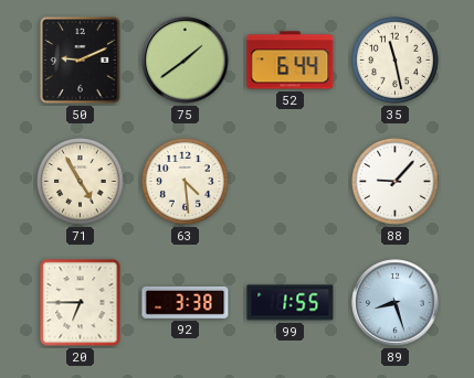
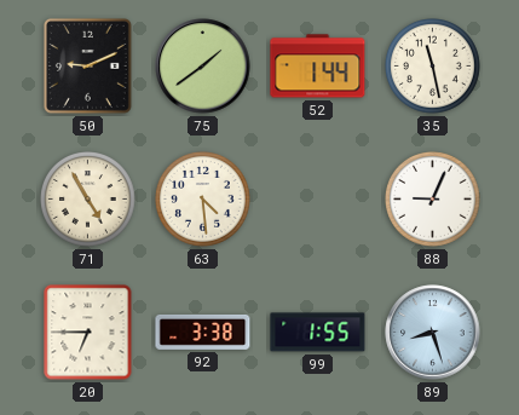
52: 6:44 -> 1:44
88: 9:07 -> 9:04
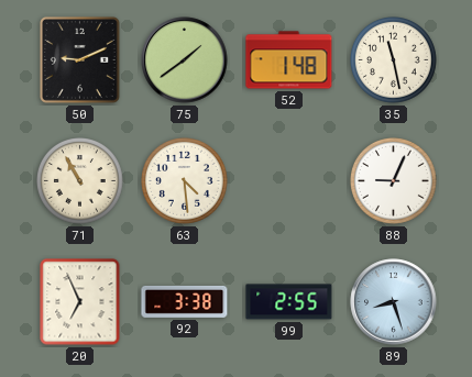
52: 1:44 -> 1:48
71: 4:55 -> 10:55
20: 6:45 -> 6:56
99: 1:55 -> 2:55
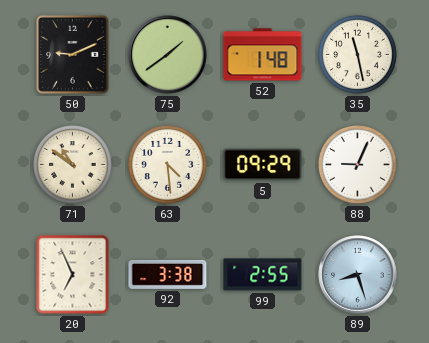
71: 10:55 -> 10:51
5: none -> 09:29
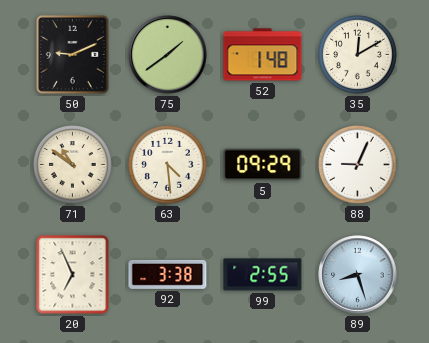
35: 11:28 -> 12:10
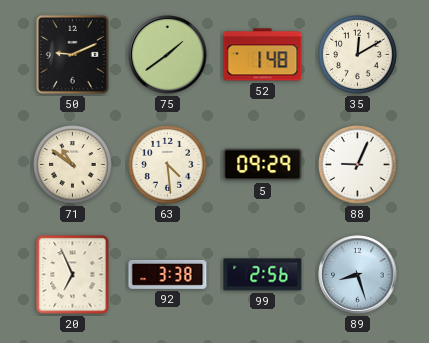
99: 2:55 -> 2:56
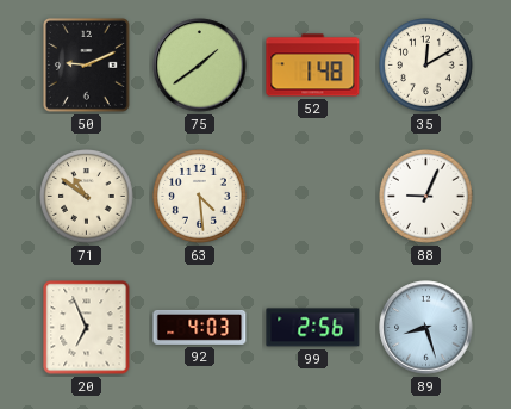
5: 09:29 -> none
92: 3:38 -> 4:03
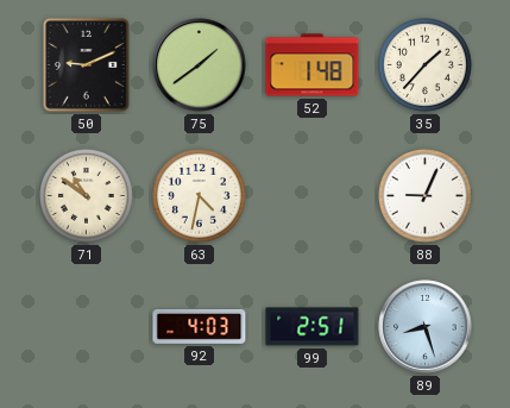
35: 12:10 -> 1:37
63: 4:29 -> 4:32
20: 6:56 -> none
99: 2:56 -> 2:51
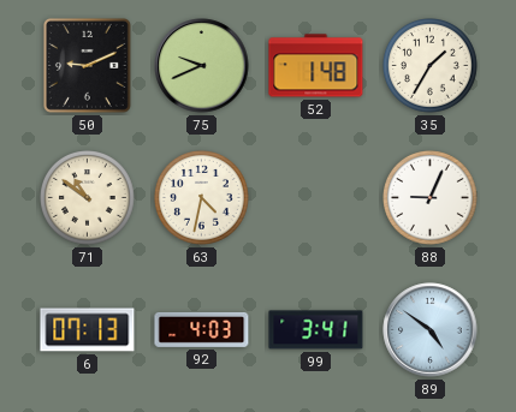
75: 1:39 -> 9:41
35: 1:37 -> 1:35
6: none -> 07:13
99: 2:51 -> 3:41
89: 8:27 -> 4:51
